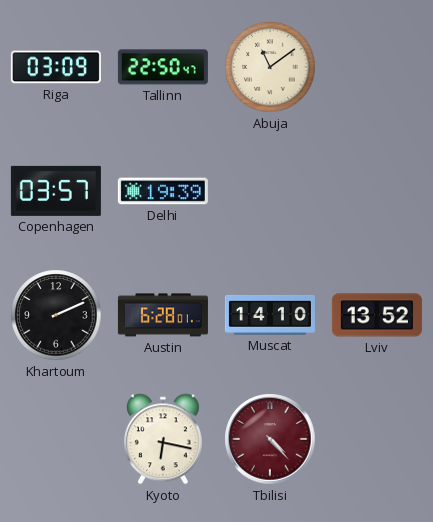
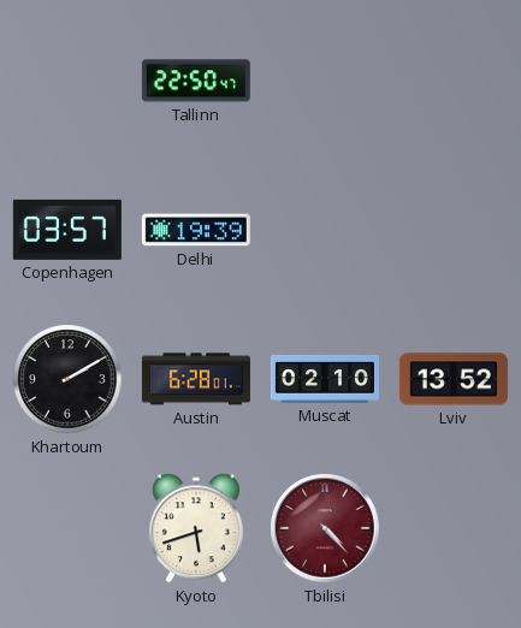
Riga: 03:09 -> none
Abuja: 11:09 -> none
Khartoum: 2:11 -> 2:10
Muscat: 14:10 -> 02:10
Kyoto: 6:17 -> 5:42
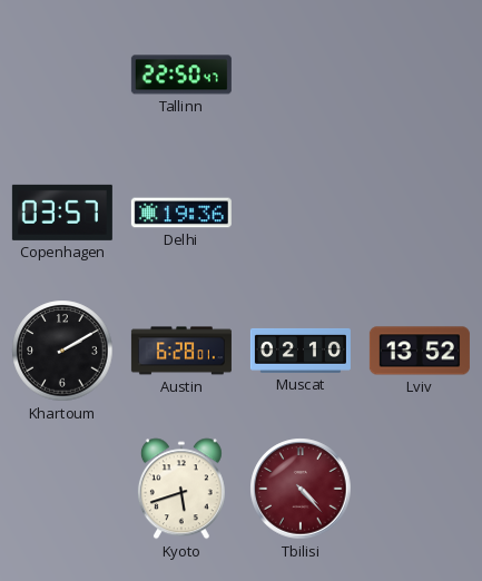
Delhi: 19:39 -> 19:36
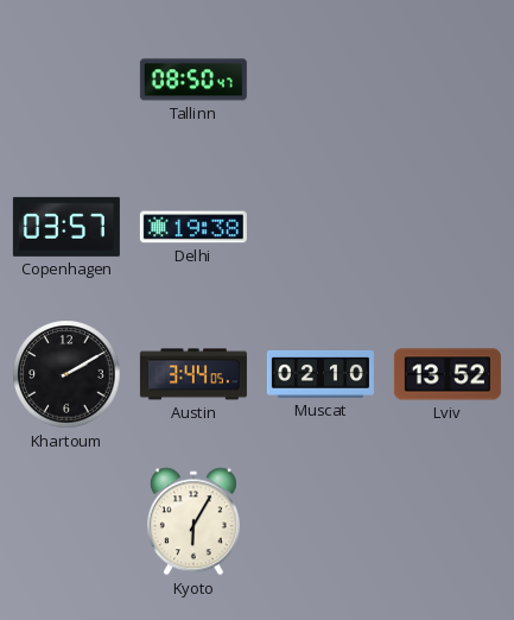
Tallinn: 22:50 -> 08:50
Delhi: 19:36 -> 19:38
Austin: 6:28 -> 3:44
Kyoto: 5:42 -> 6:05
Tbilisi: 4:23 -> none
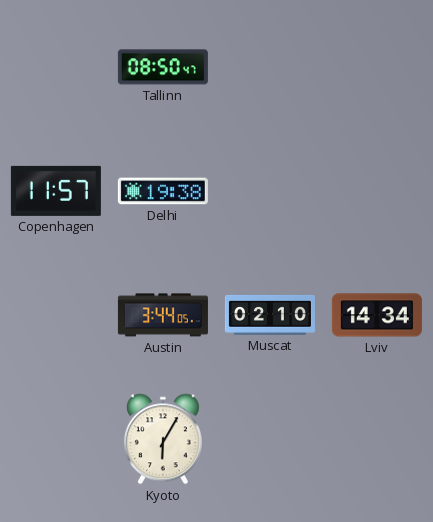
Copenhagen: 03:57 -> 11:57
Khartoum: 2:10 -> none
Lviv: 13:52 -> 14:34
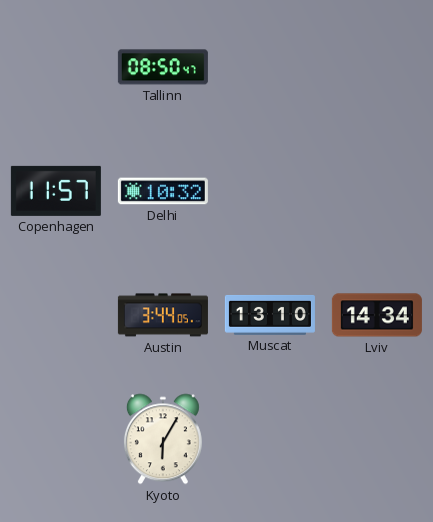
Delhi: 19:38 -> 10:32
Muscat: 02:10 -> 13:10
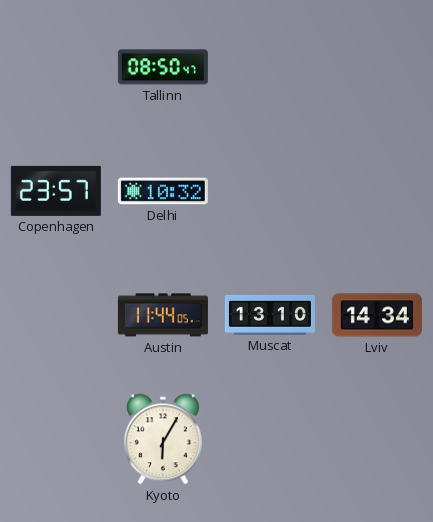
Copenhagen: 11:57 -> 23:57
Austin: 3:44 -> 11:44
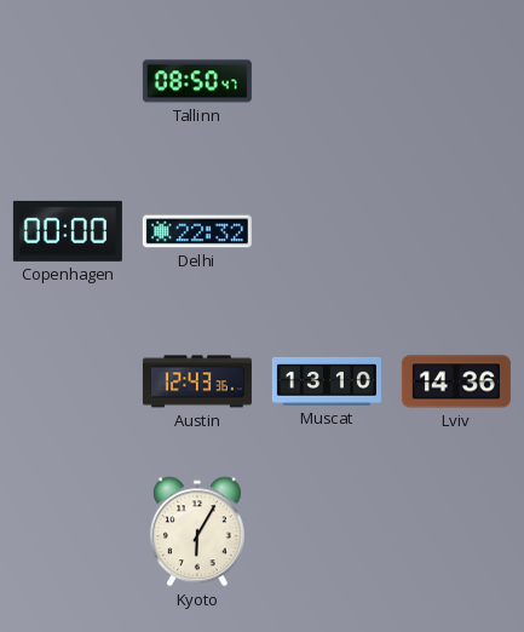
Copenhagen: 23:57 -> 00:00
Delhi: 10:32 -> 22:32
Austin: 11:44 -> 12:43
Lviv: 14:34 -> 14:36
